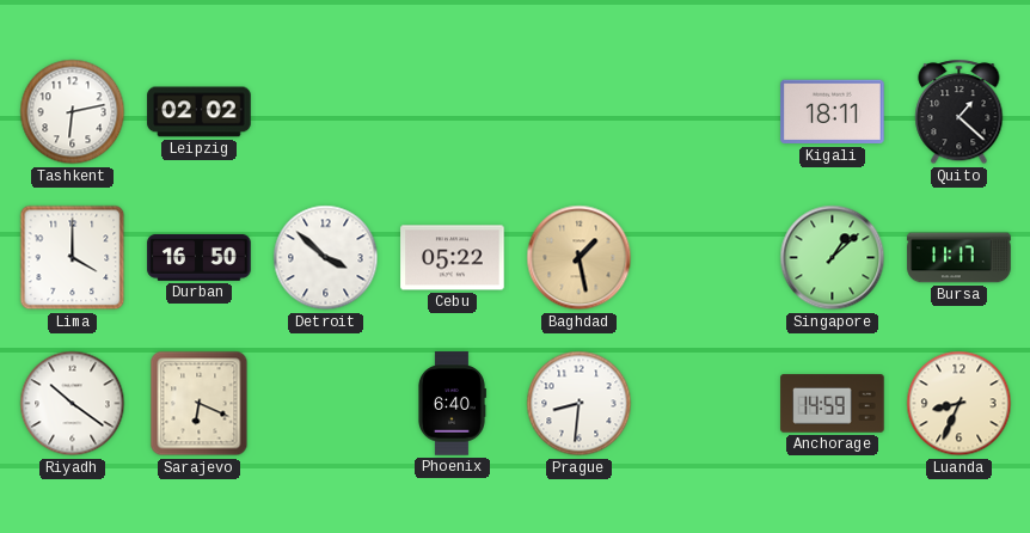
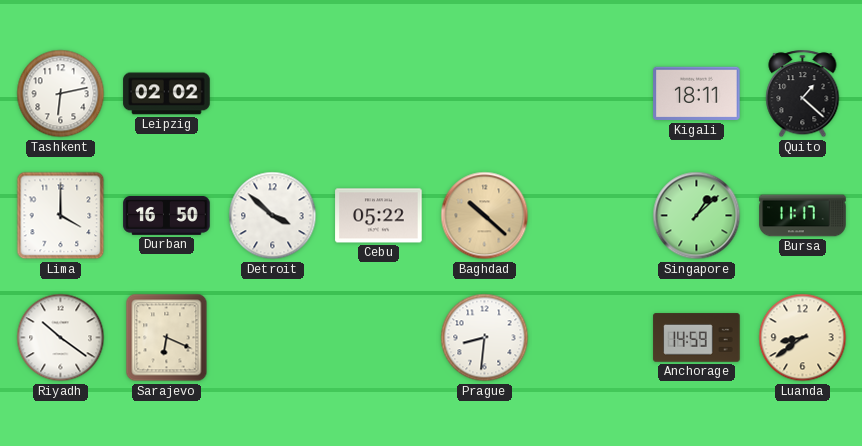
Baghdad: 1:28 -> 10:22
Phoenix: 6:40 -> none
Luanda: 8:34 -> 8:39
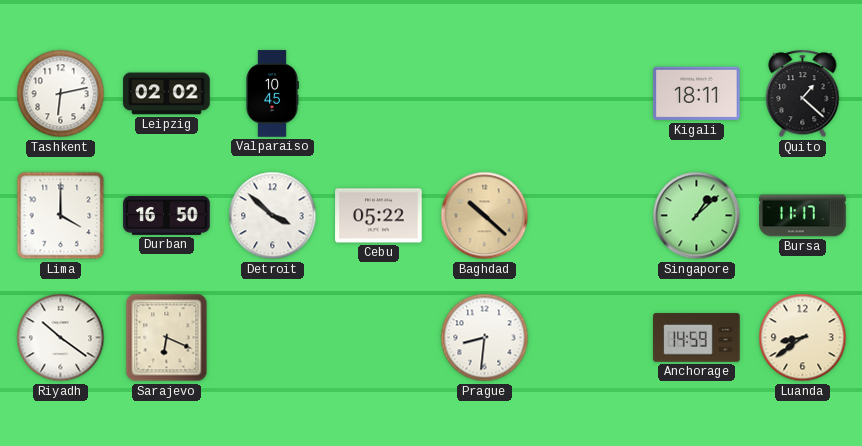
Valparaiso: none -> 10:45
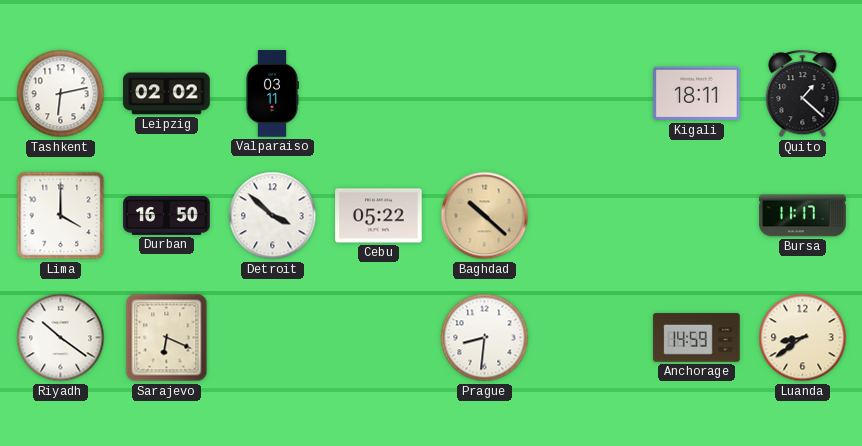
Valparaiso: 10:45 -> 03:11
Singapore: 1:08 -> none
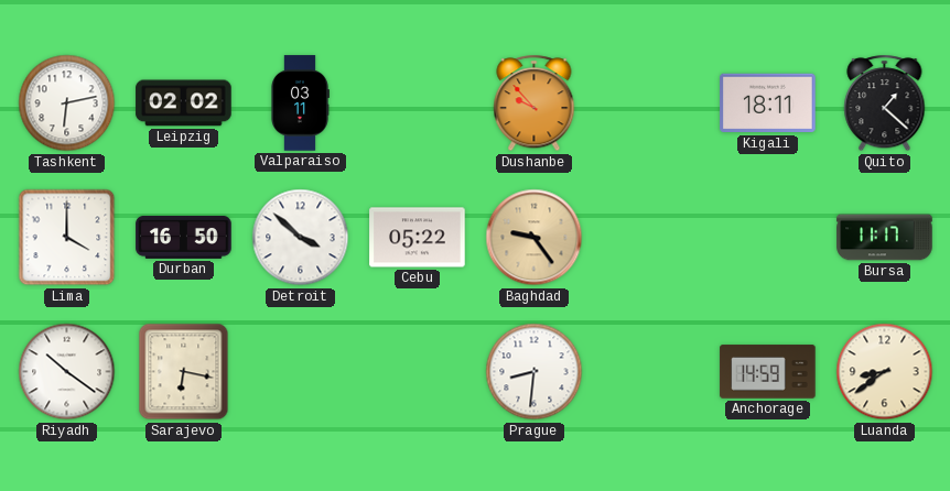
Dushanbe: none -> 9:53
Baghdad: 10:22 -> 9:24
Sarajevo: 6:19 -> 6:17
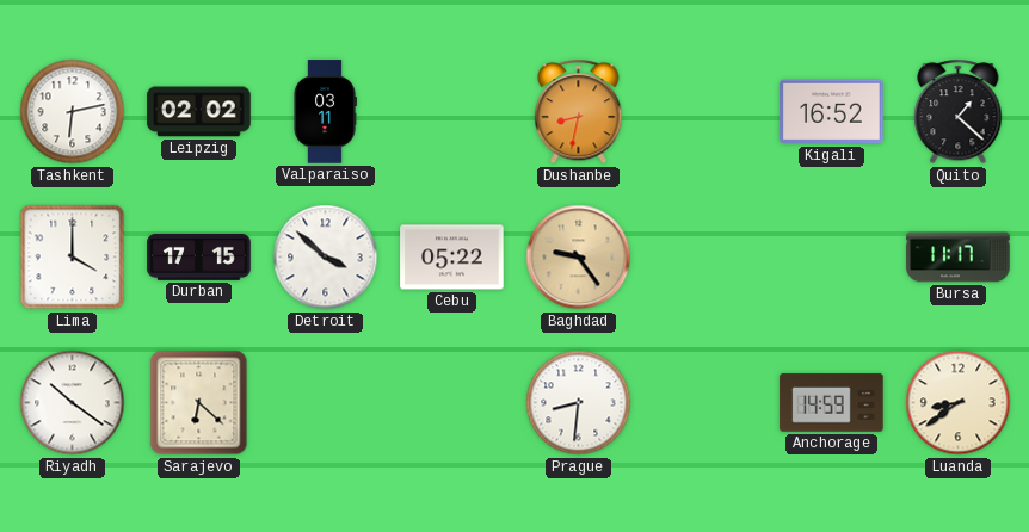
Dushanbe: 9:53 -> 8:32
Kigali: 18:11 -> 16:52
Durban: 16:50 -> 17:15
Sarajevo: 6:17 -> 6:22
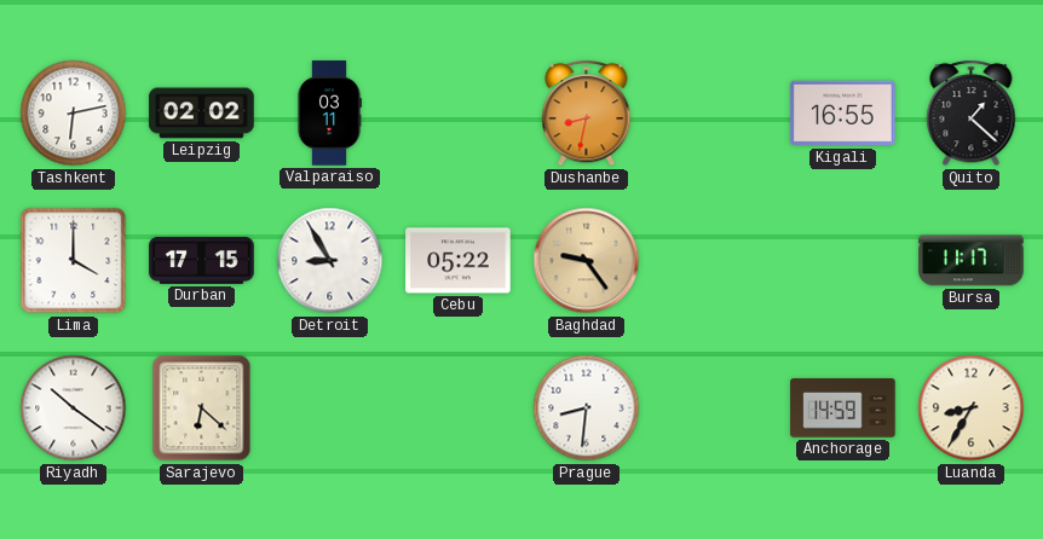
Kigali: 16:52 -> 16:55
Detroit: 3:52 -> 8:55
Luanda: 8:39 -> 8:35
